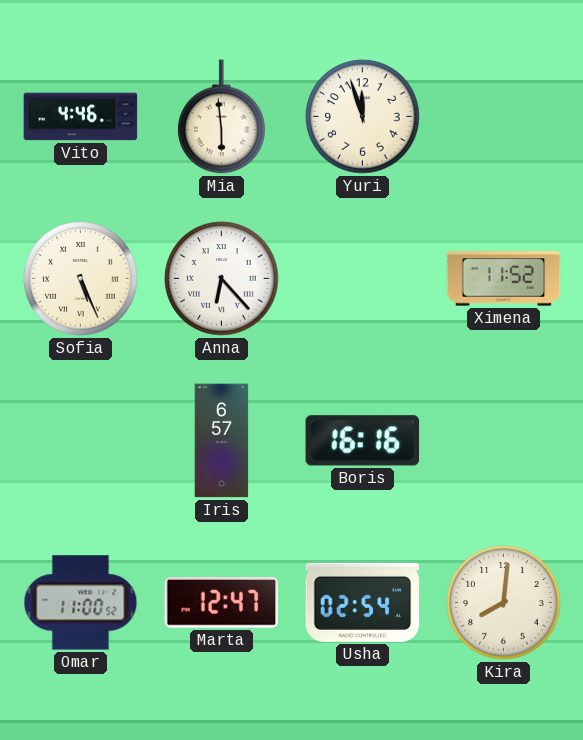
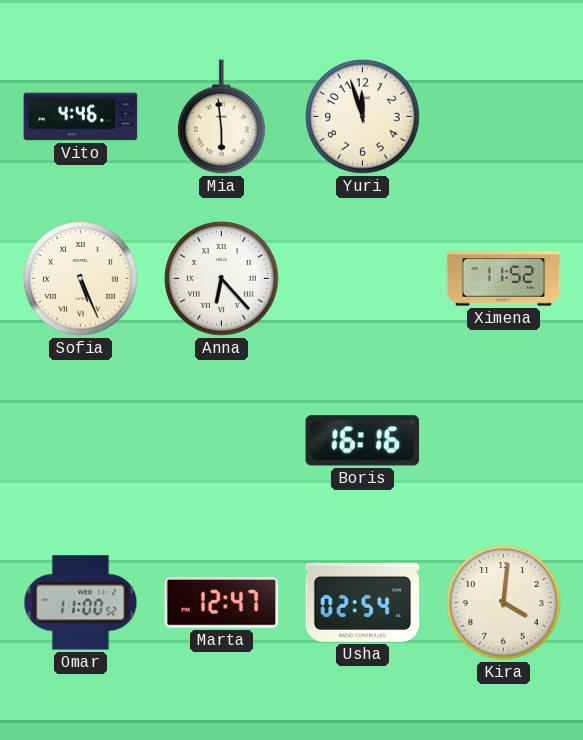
Iris: 6:57 -> none
Kira: 8:01 -> 4:01
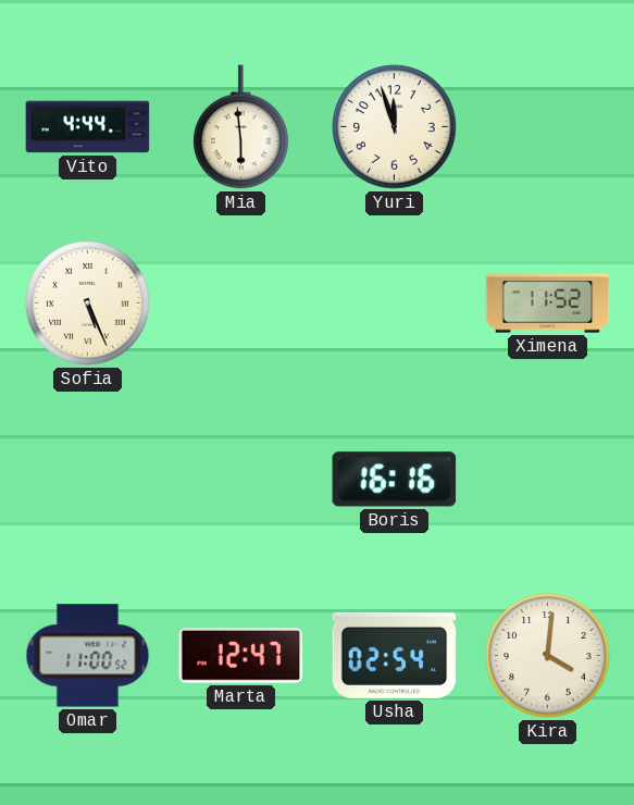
Vito: 4:46 -> 4:44
Anna: 6:23 -> none
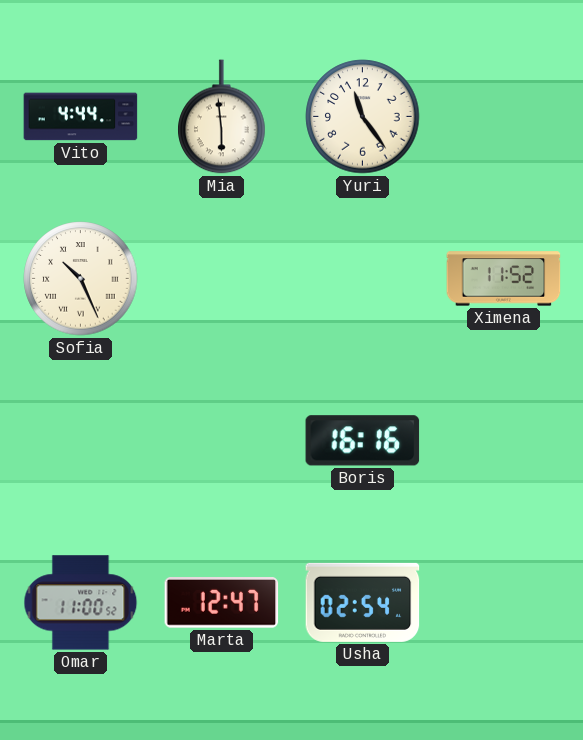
Yuri: 11:57 -> 11:24
Sofia: 5:26 -> 10:26
Kira: 4:01 -> none
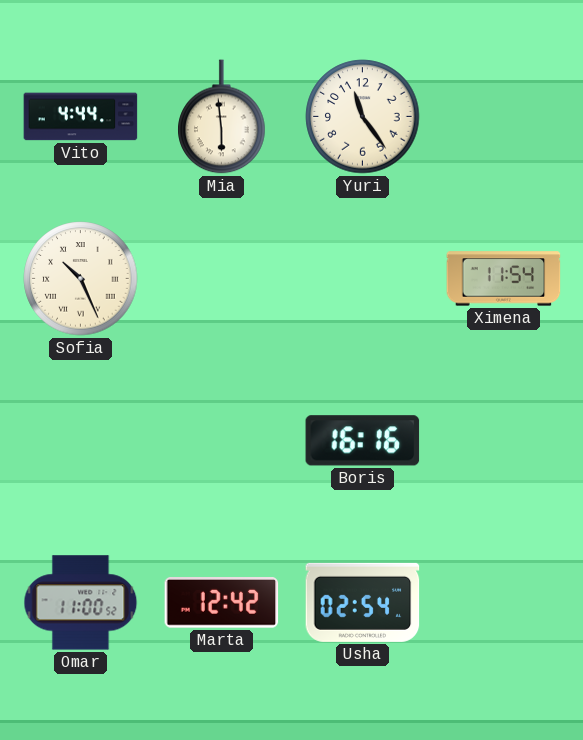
Ximena: 11:52 -> 11:54
Marta: 12:47 -> 12:42
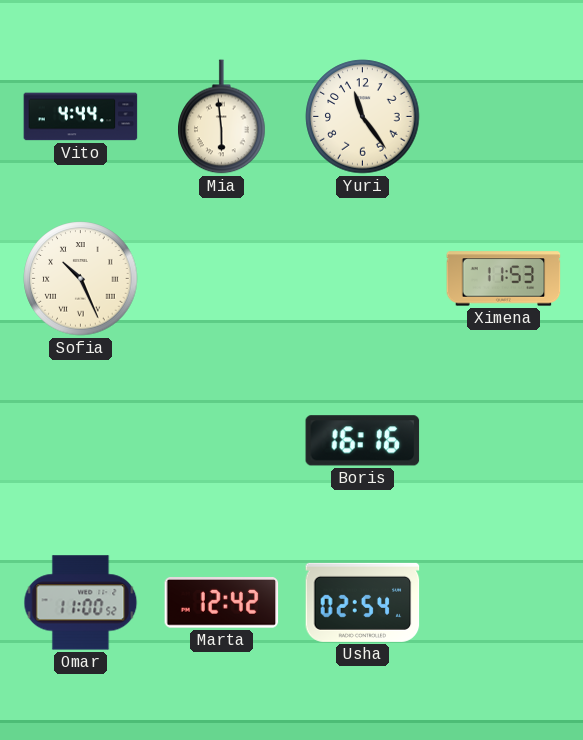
Ximena: 11:54 -> 11:53
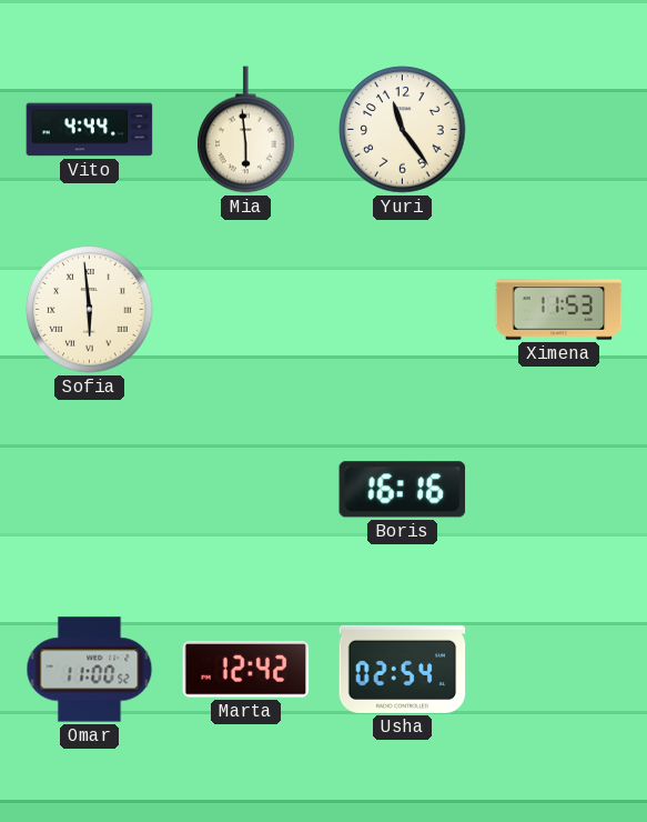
Sofia: 10:26 -> 5:59
